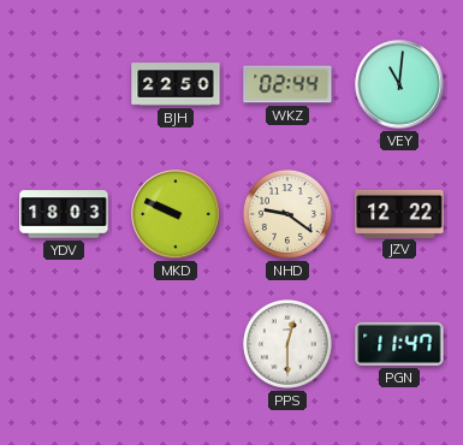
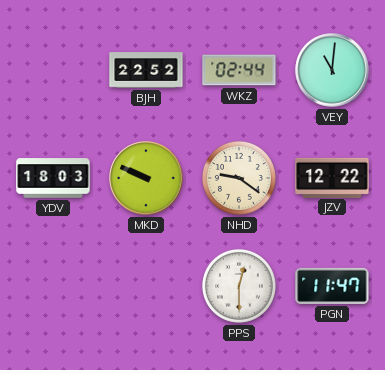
BJH: 22:50 -> 22:52
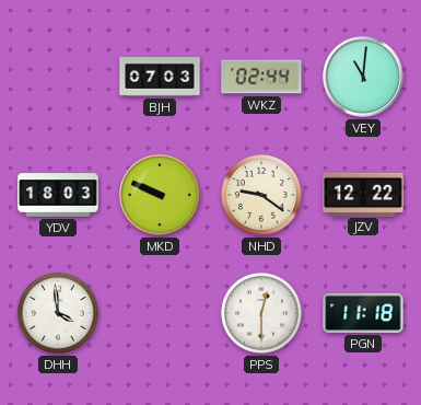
BJH: 22:52 -> 07:03
DHH: none -> 3:59
PGN: 11:47 -> 11:18
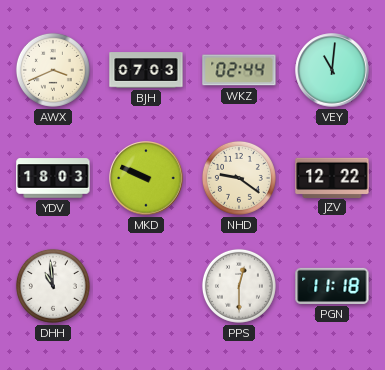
AWX: none -> 3:41
DHH: 3:59 -> 10:59
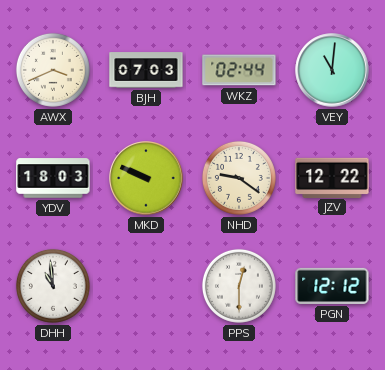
PGN: 11:18 -> 12:12
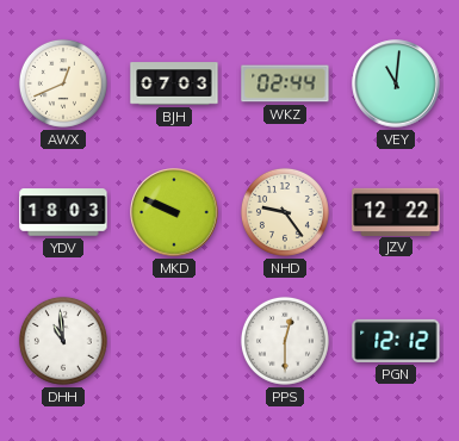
AWX: 3:41 -> 12:41
NHD: 9:21 -> 9:24
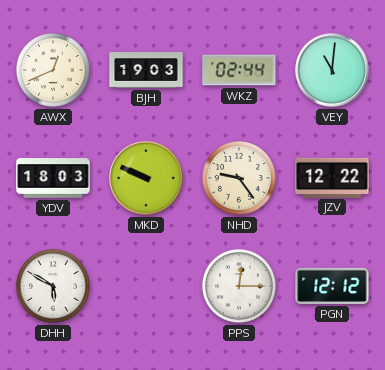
BJH: 07:03 -> 19:03
DHH: 10:59 -> 5:50
PPS: 12:30 -> 12:15
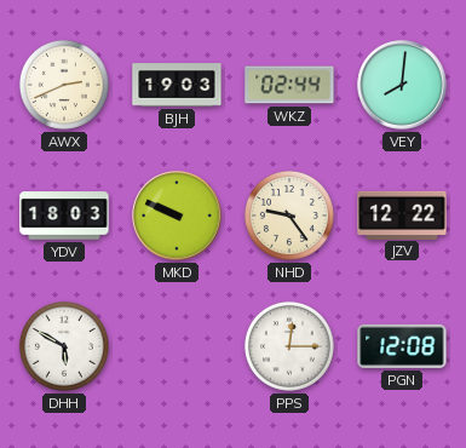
AWX: 12:41 -> 2:41
VEY: 11:01 -> 8:01
PGN: 12:12 -> 12:08
